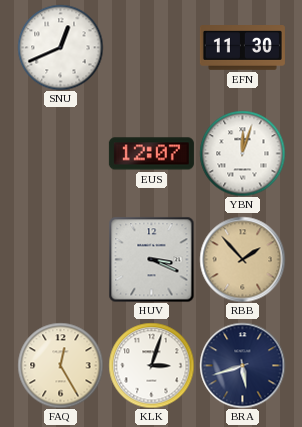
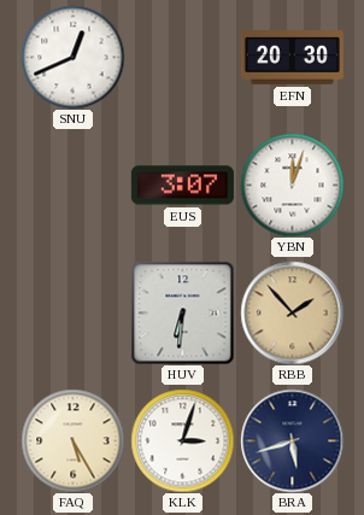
EFN: 11:30 -> 20:30
EUS: 12:07 -> 3:07
HUV: 3:19 -> 6:31
FAQ: 12:25 -> 5:25
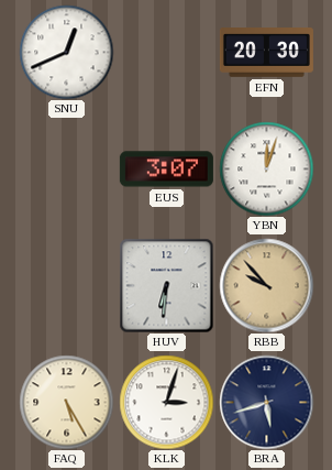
RBB: 1:53 -> 9:53
